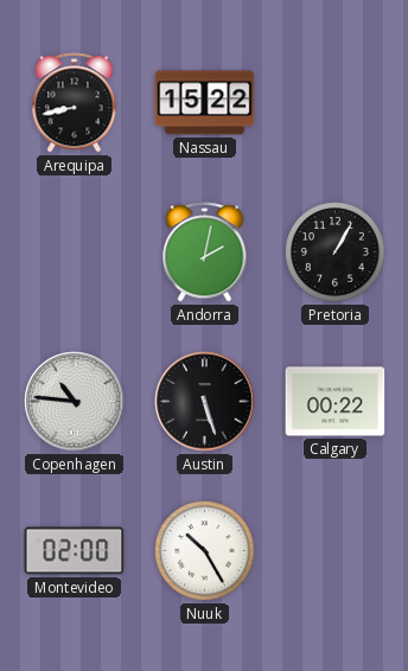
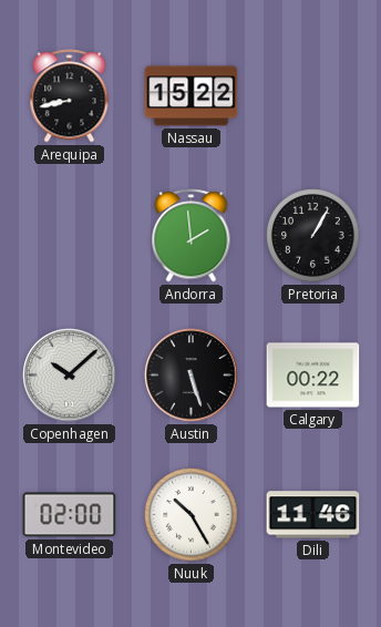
Andorra: 2:02 -> 1:59
Copenhagen: 10:46 -> 10:08
Dili: none -> 11:46
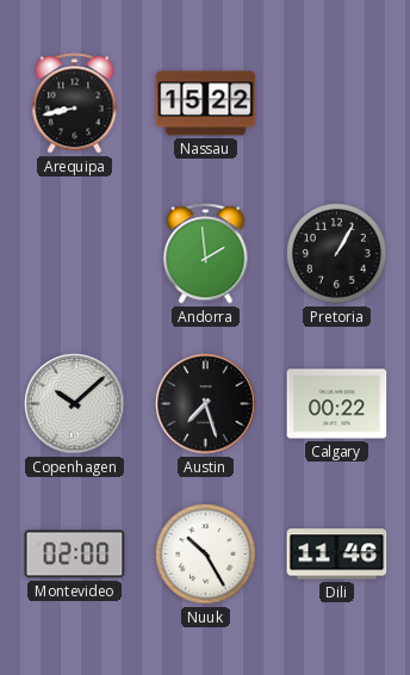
Austin: 5:27 -> 7:27
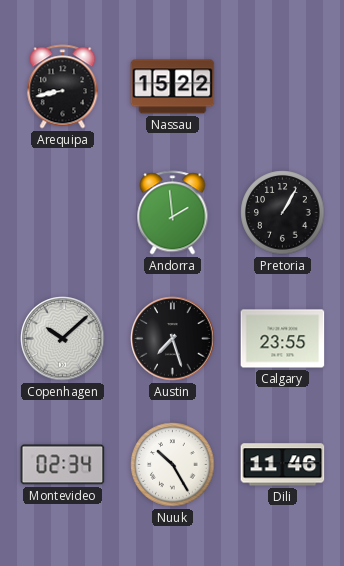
Calgary: 00:22 -> 23:55
Montevideo: 02:00 -> 02:34
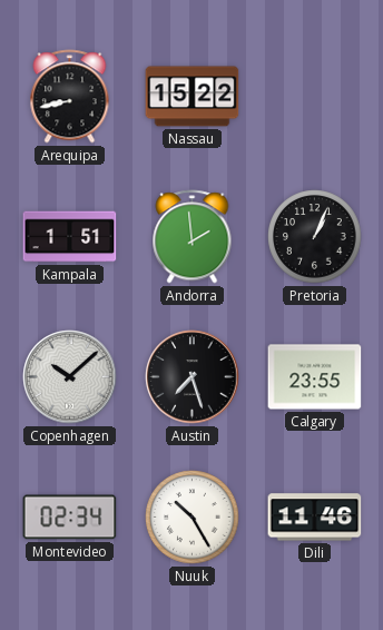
Kampala: none -> 1:51
Pretoria: 1:05 -> 1:04
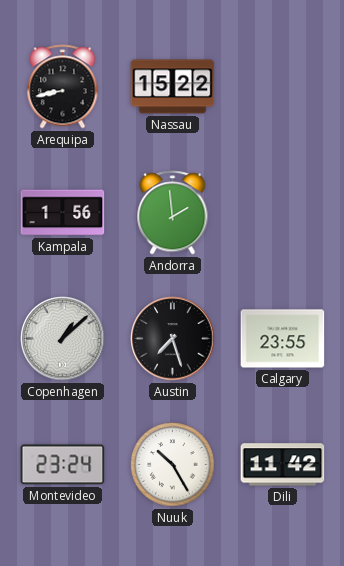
Kampala: 1:51 -> 1:56
Pretoria: 1:04 -> none
Copenhagen: 10:08 -> 1:08
Montevideo: 02:34 -> 23:24
Dili: 11:46 -> 11:42
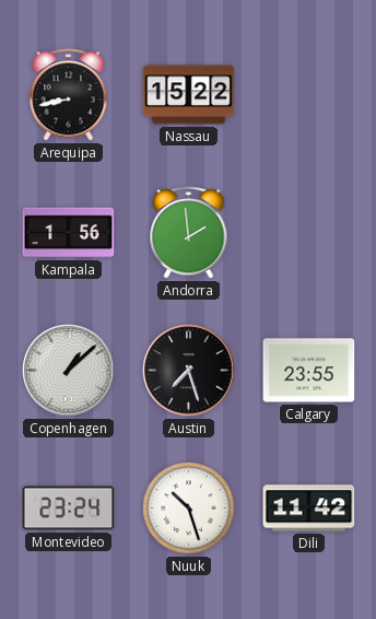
Nuuk: 10:25 -> 10:27
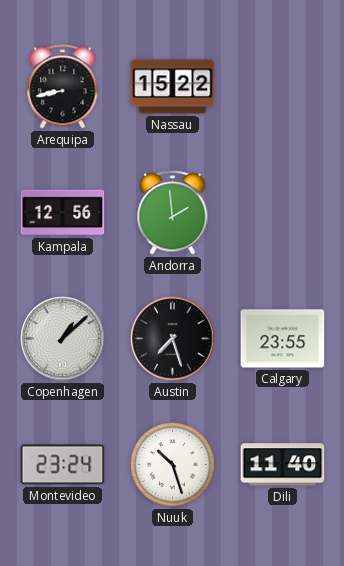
Kampala: 1:56 -> 12:56
Dili: 11:42 -> 11:40
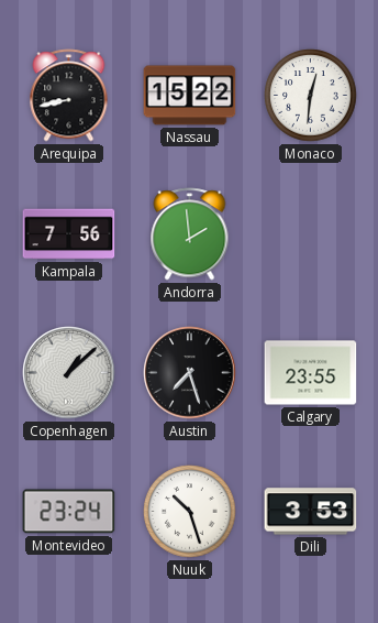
Monaco: none -> 12:31
Kampala: 12:56 -> 7:56
Dili: 11:40 -> 3:53
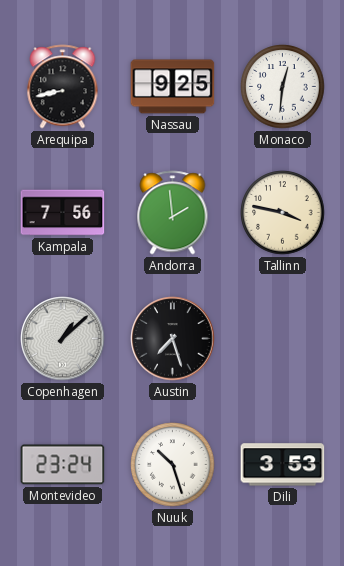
Nassau: 15:22 -> 9:25
Tallinn: none -> 3:47
Calgary: 23:55 -> none
